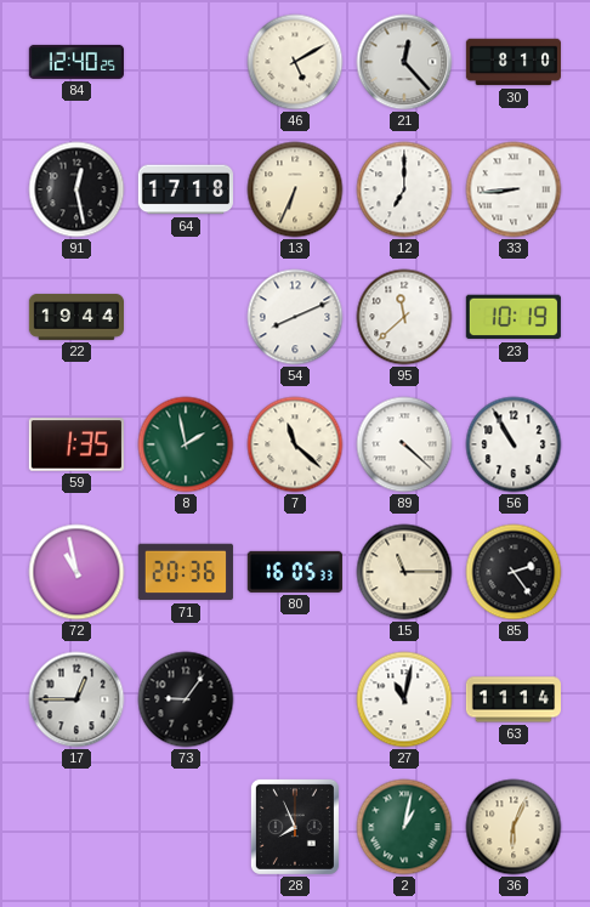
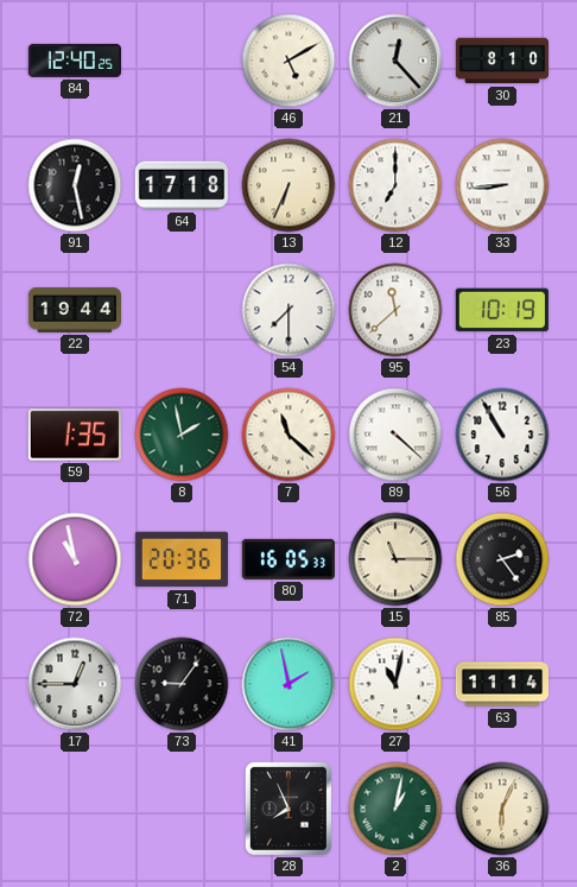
54: 8:11 -> 7:30
41: none -> 1:58
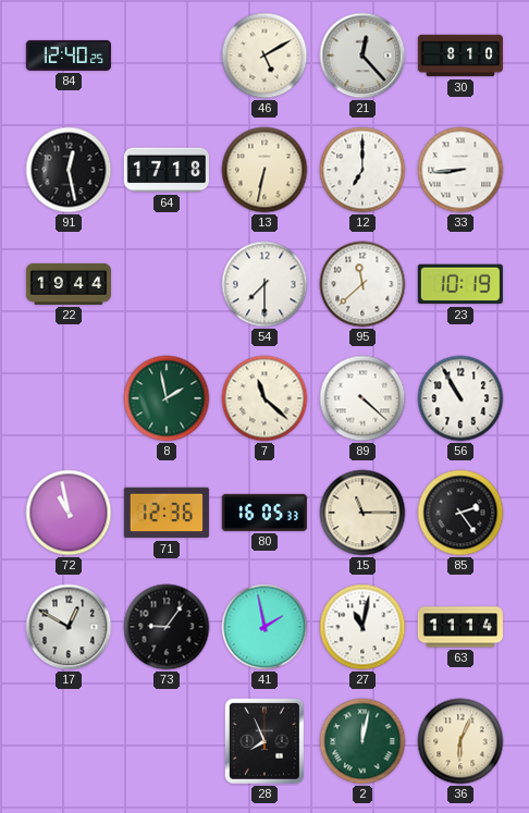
13: 6:34 -> 6:32
59: 1:35 -> none
71: 20:36 -> 12:36
17: 12:45 -> 12:50
2: 1:02 -> 12:02
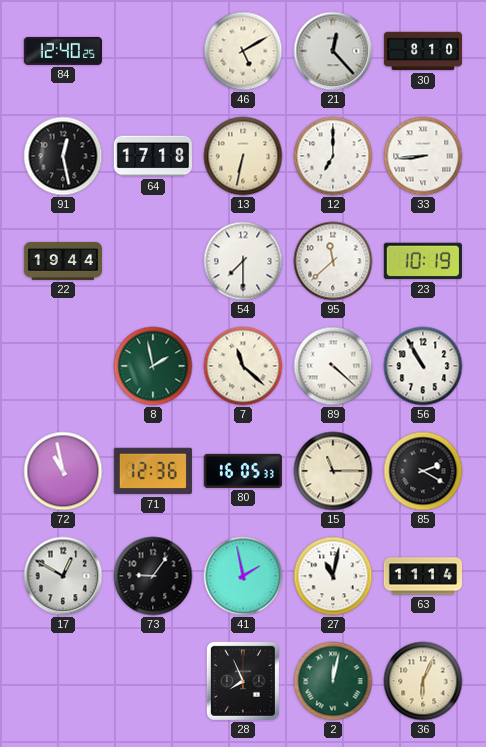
85: 2:24 -> 2:20
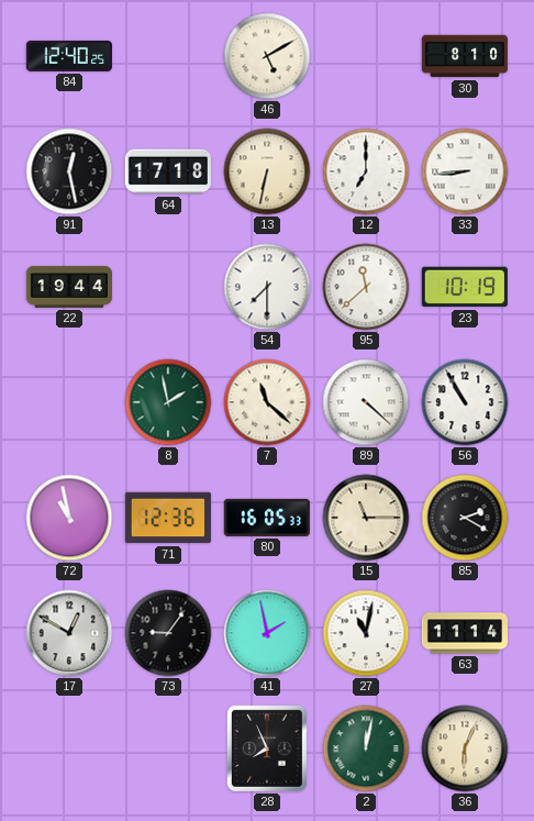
21: 12:23 -> none
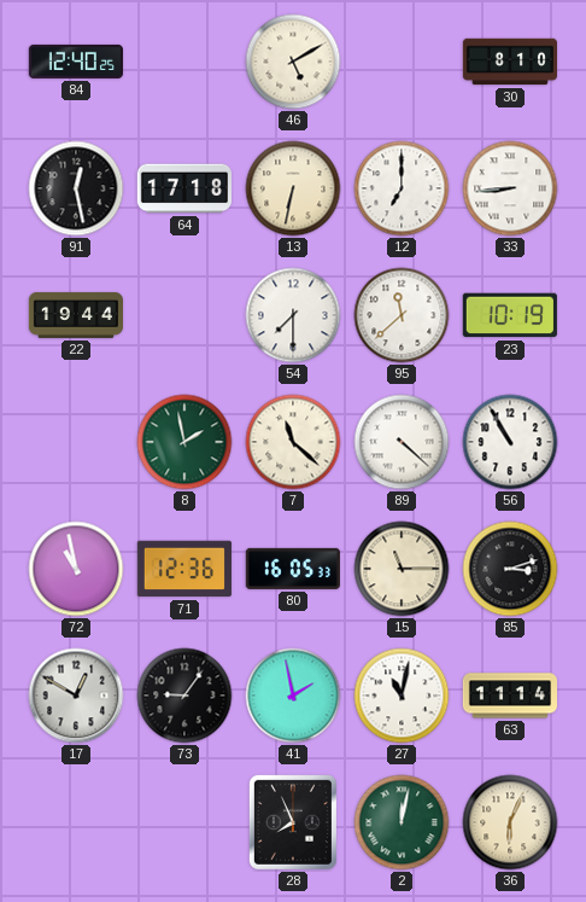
85: 2:20 -> 3:12
